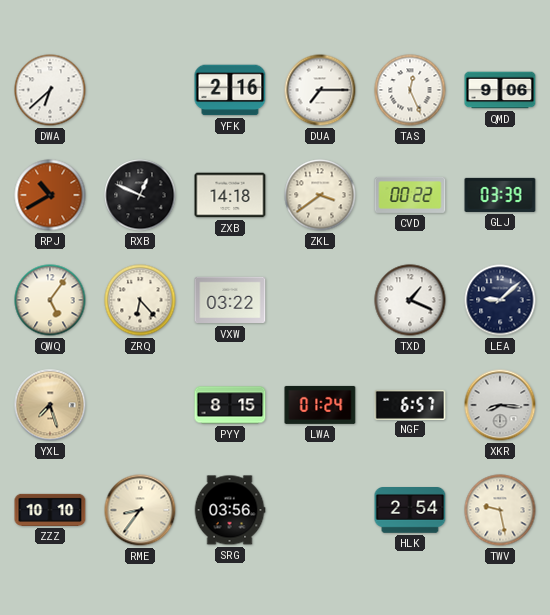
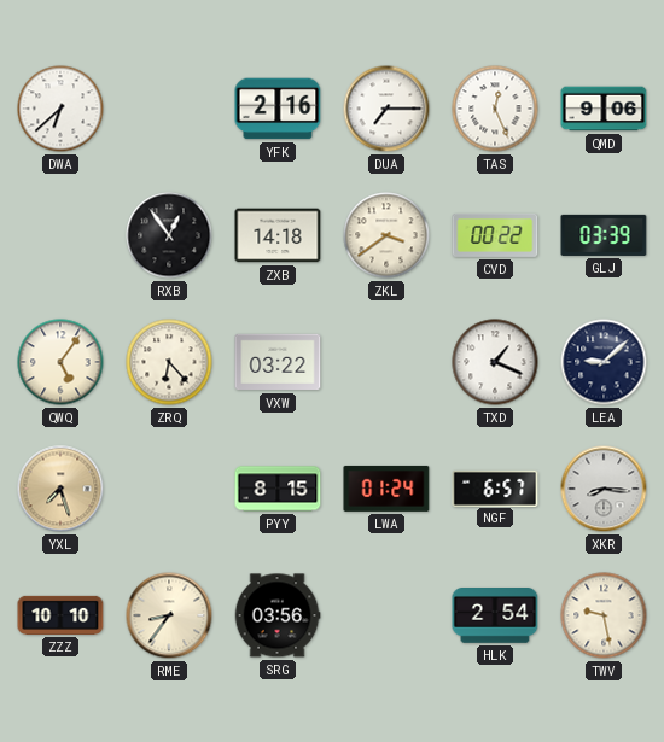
RPJ: 10:40 -> none
RXB: 12:49 -> 12:54
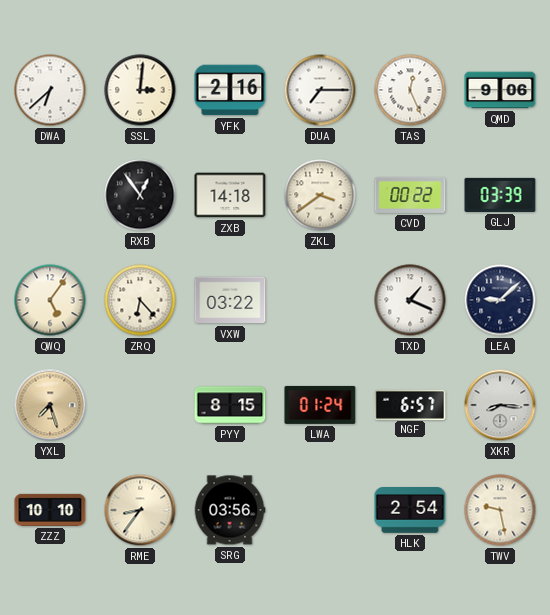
SSL: none -> 3:01
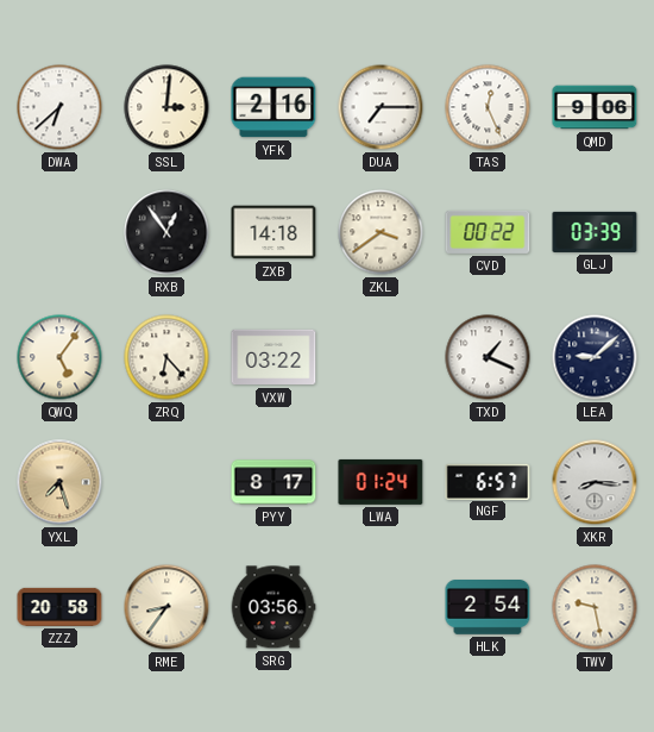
PYY: 8:15 -> 8:17
ZZZ: 10:10 -> 20:58
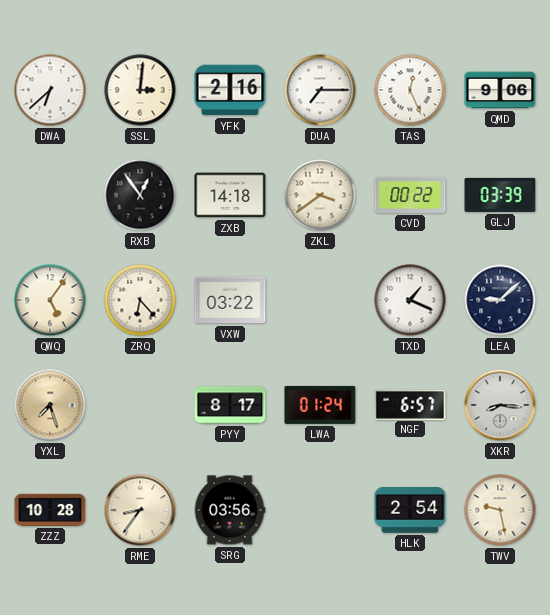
ZZZ: 20:58 -> 10:28
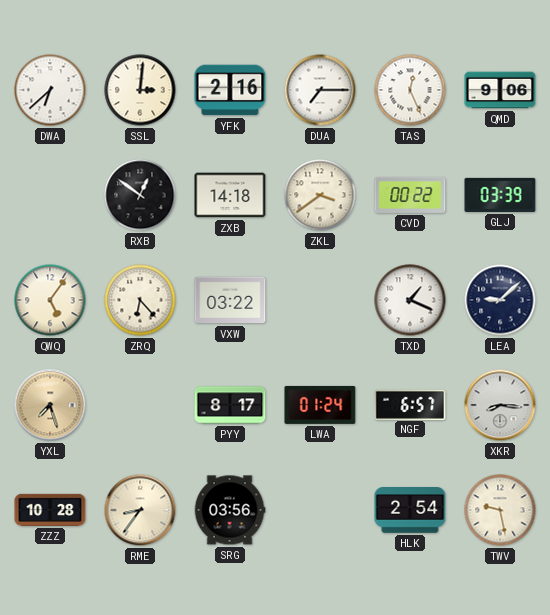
RXB: 12:54 -> 12:51
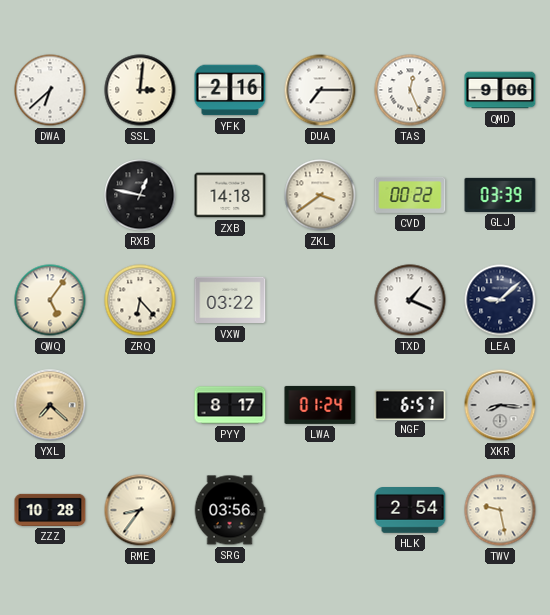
RXB: 12:51 -> 12:47
YXL: 7:27 -> 7:22
